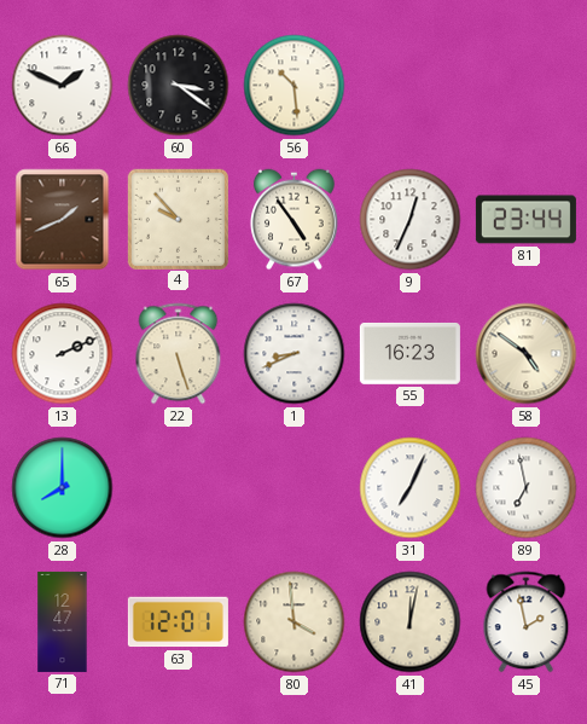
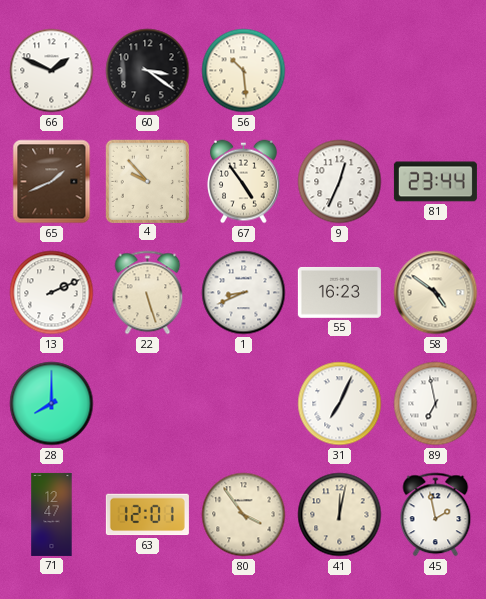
80: 3:59 -> 3:54
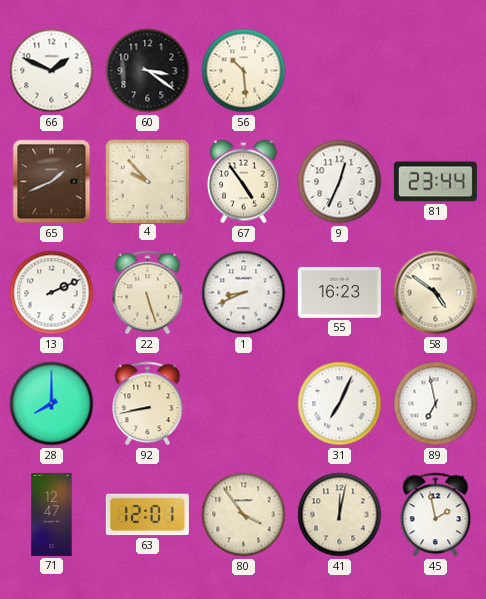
92: none -> 8:43
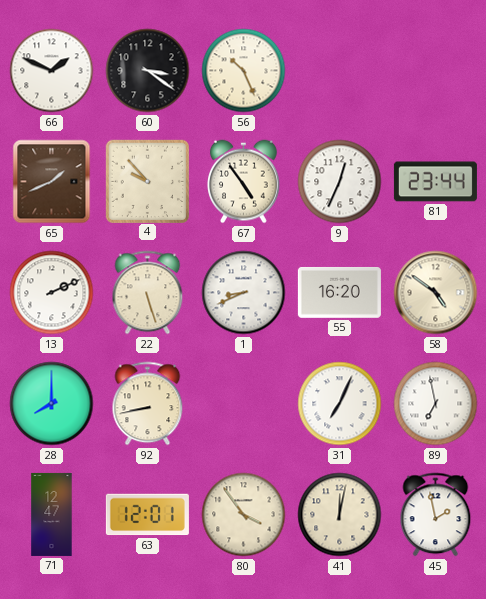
56: 10:29 -> 10:26
55: 16:23 -> 16:20
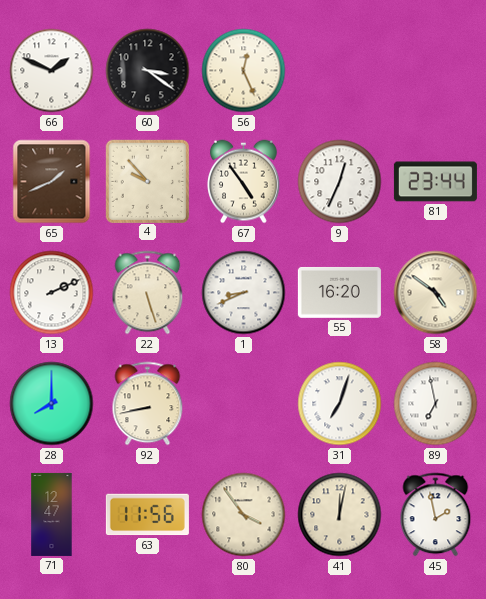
56: 10:26 -> 12:26
31: 7:04 -> 7:03
63: 12:01 -> 11:56
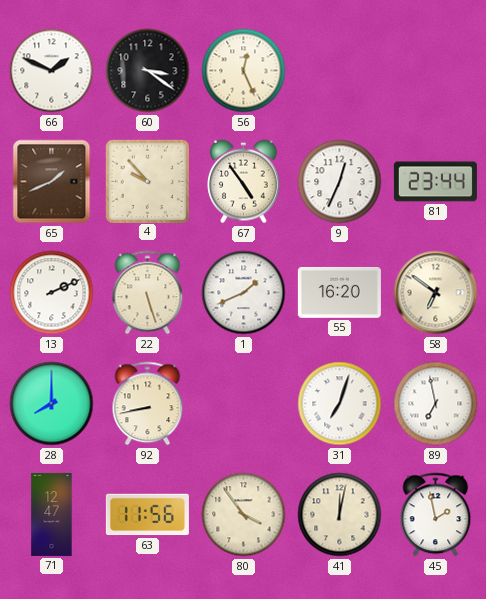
1: 8:41 -> 1:41
58: 4:51 -> 6:51
